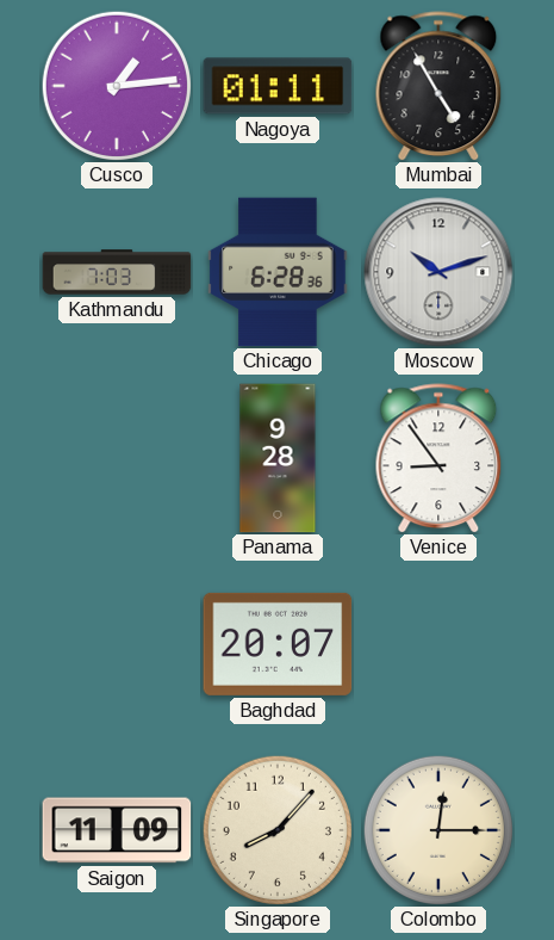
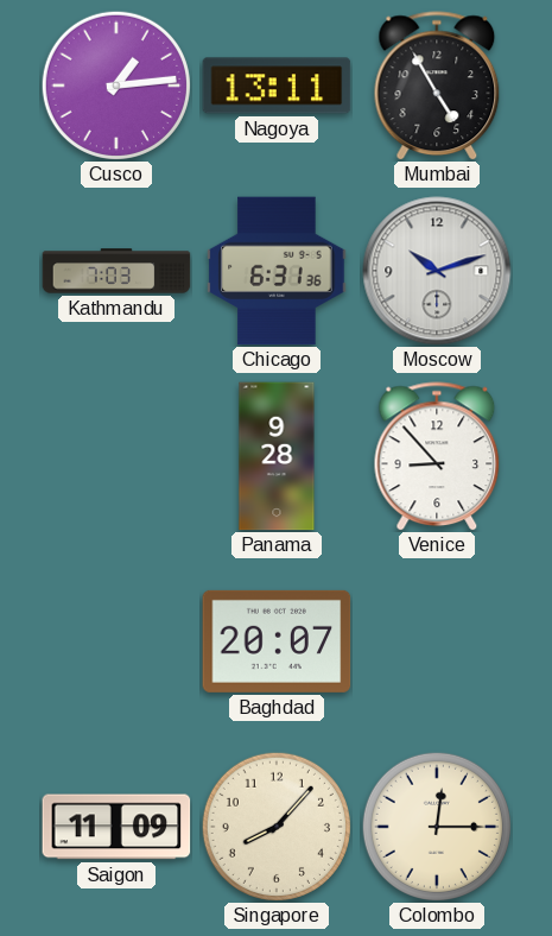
Nagoya: 01:11 -> 13:11
Chicago: 6:28 -> 6:31
Venice: 8:54 -> 8:53
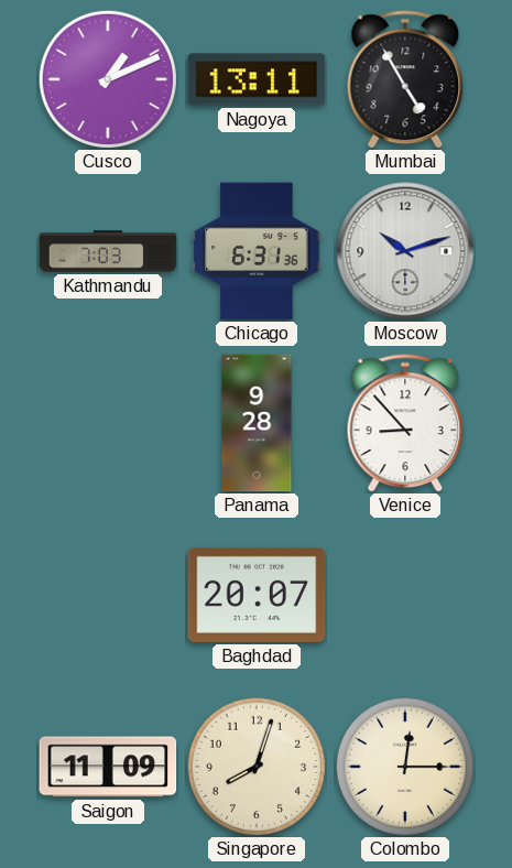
Cusco: 1:14 -> 1:11
Singapore: 8:07 -> 8:03
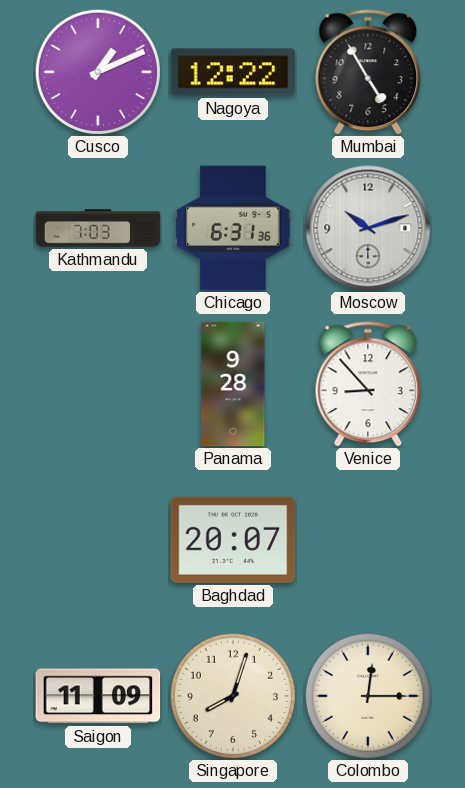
Nagoya: 13:11 -> 12:22
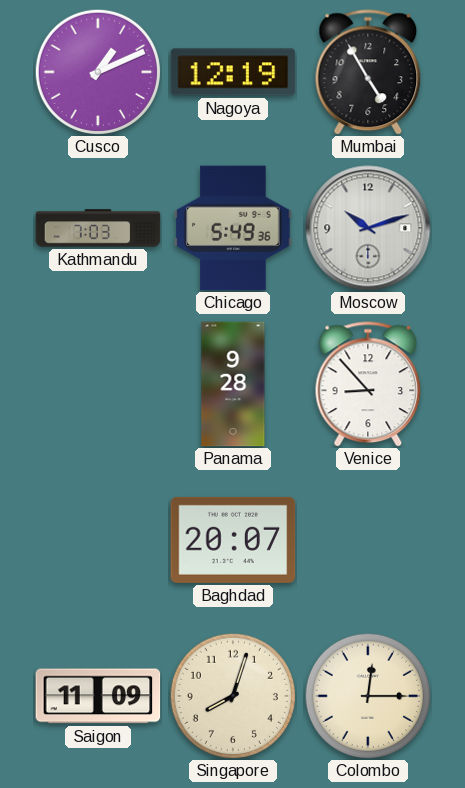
Nagoya: 12:22 -> 12:19
Chicago: 6:31 -> 5:49
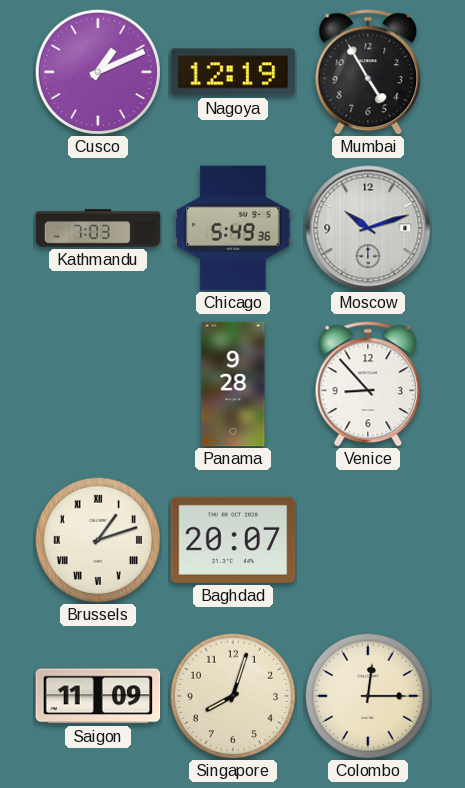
Brussels: none -> 1:12
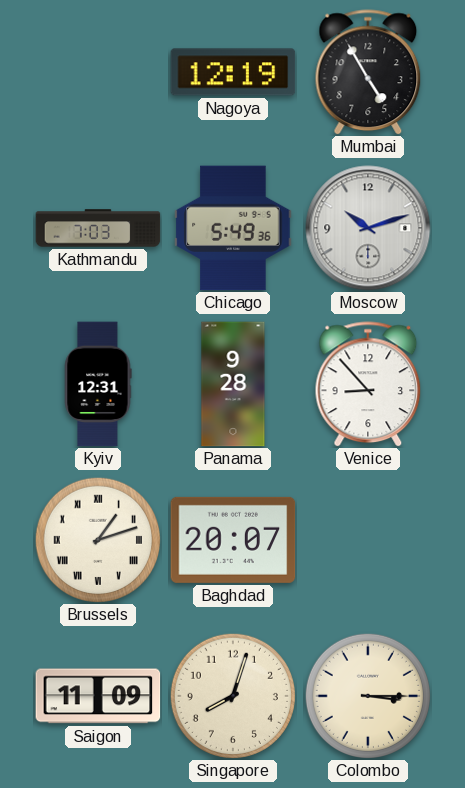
Cusco: 1:11 -> none
Kyiv: none -> 12:31
Colombo: 12:15 -> 3:15
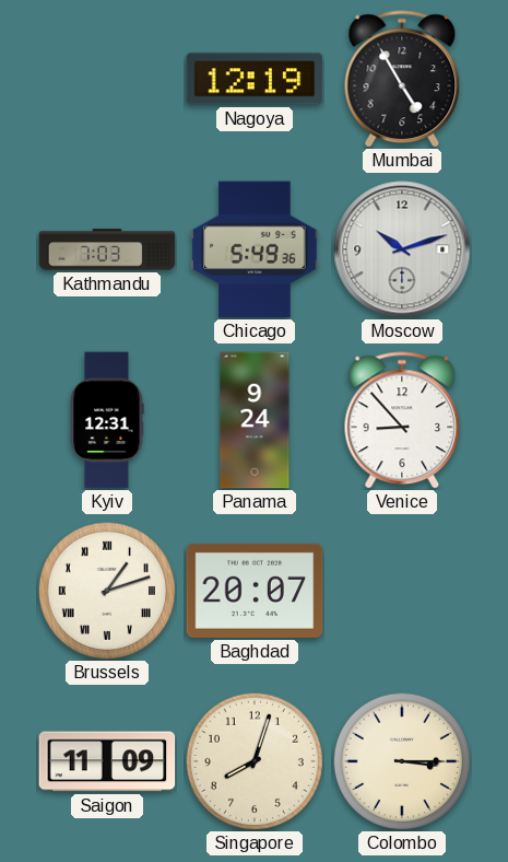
Panama: 9:28 -> 9:24
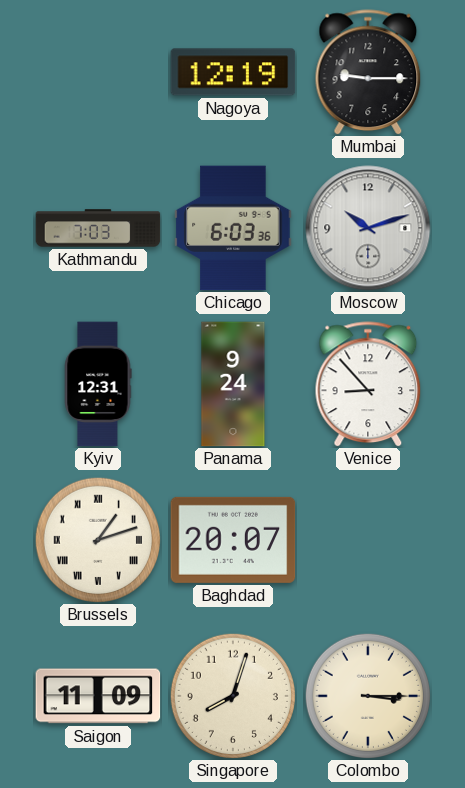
Mumbai: 4:55 -> 9:15
Chicago: 5:49 -> 6:03
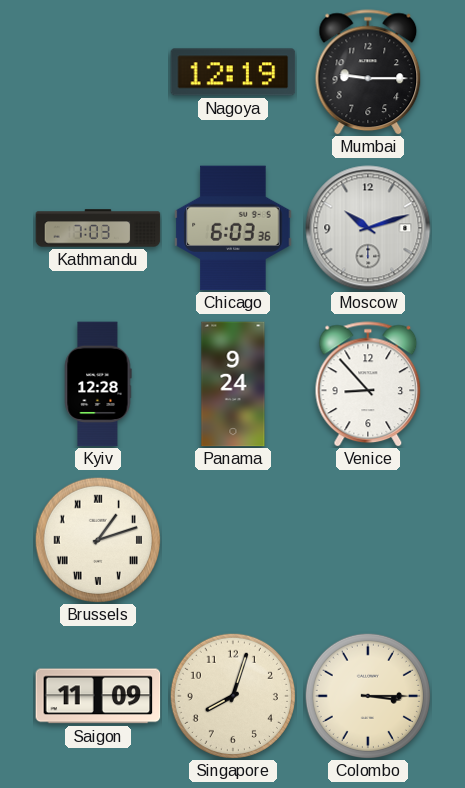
Kyiv: 12:31 -> 12:28
Baghdad: 20:07 -> none
